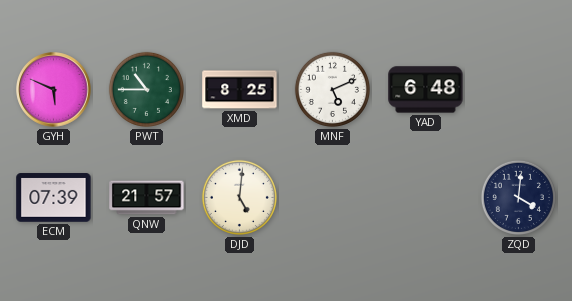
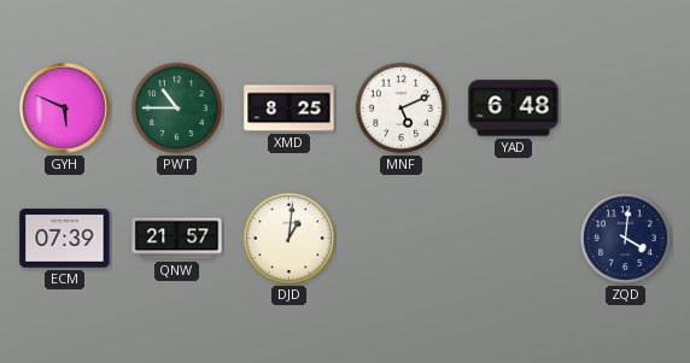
DJD: 5:01 -> 1:01
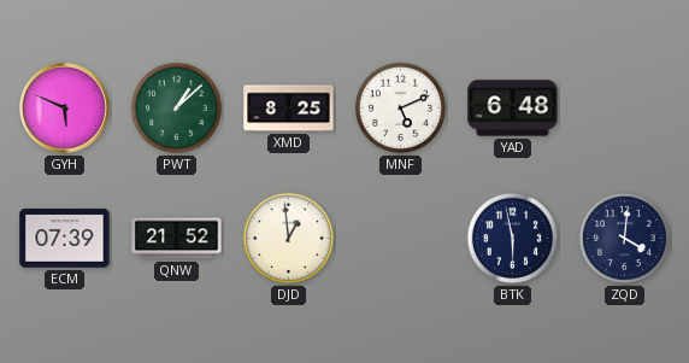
PWT: 10:45 -> 1:08
QNW: 21:57 -> 21:52
DJD: 1:01 -> 12:59
BTK: none -> 5:58
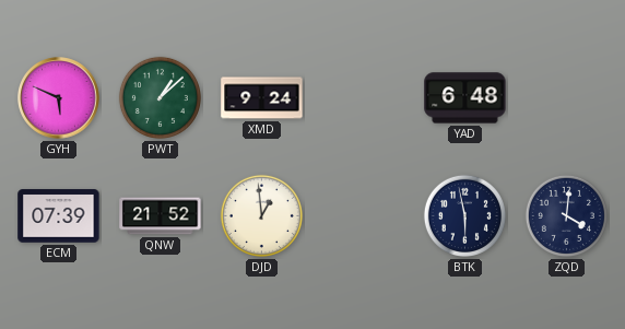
XMD: 8:25 -> 9:24
MNF: 5:11 -> none
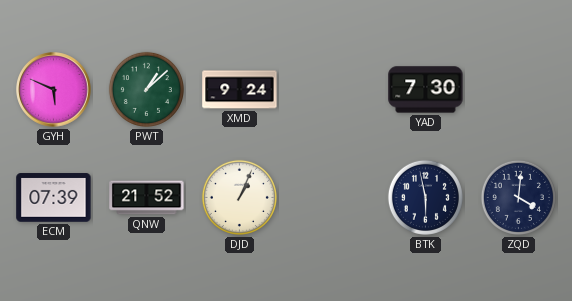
YAD: 6:48 -> 7:30
DJD: 12:59 -> 1:04
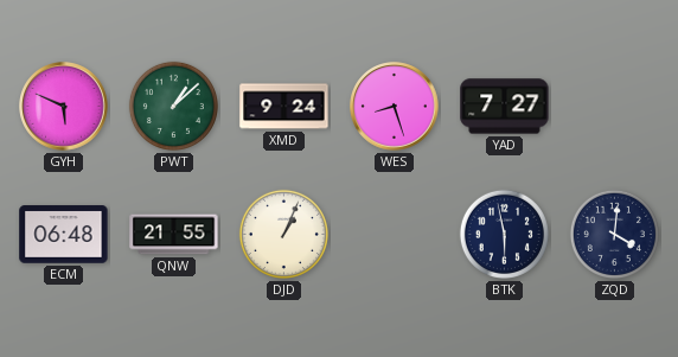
WES: none -> 8:27
YAD: 7:30 -> 7:27
ECM: 07:39 -> 06:48
QNW: 21:52 -> 21:55
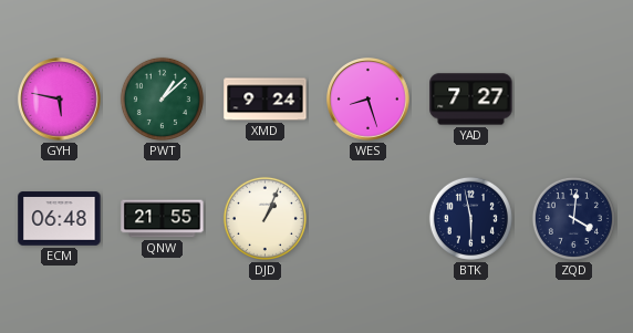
GYH: 5:49 -> 5:47
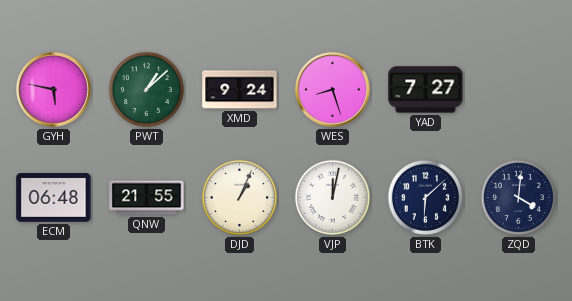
VJP: none -> 12:02
BTK: 5:58 -> 6:08
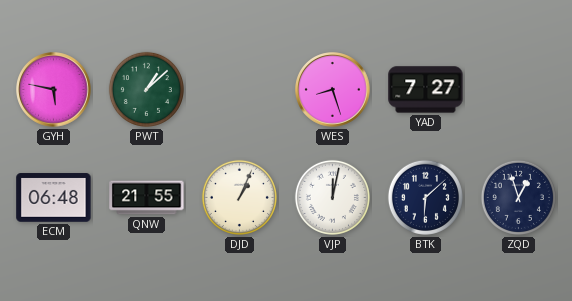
XMD: 9:24 -> none
ZQD: 4:01 -> 12:57
